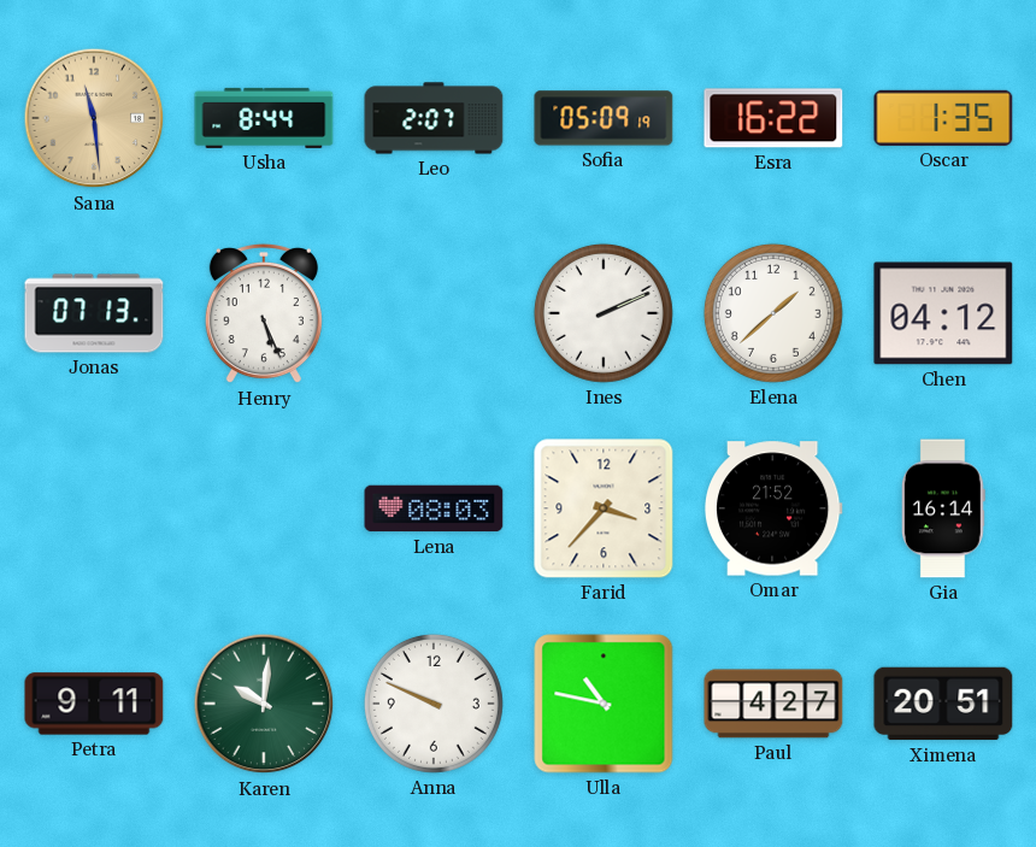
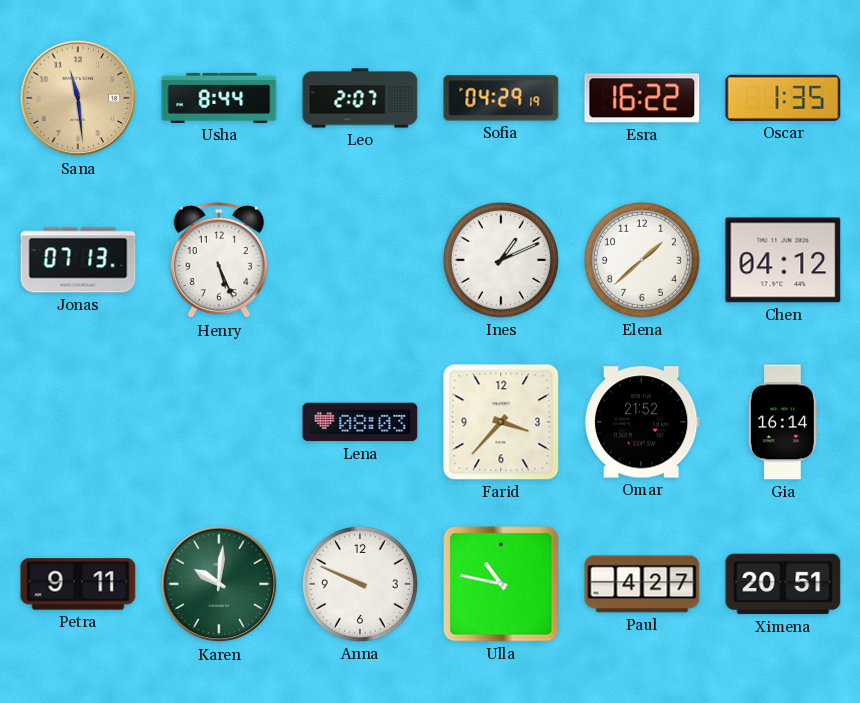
Sofia: 05:09 -> 04:29
Ines: 2:11 -> 1:11
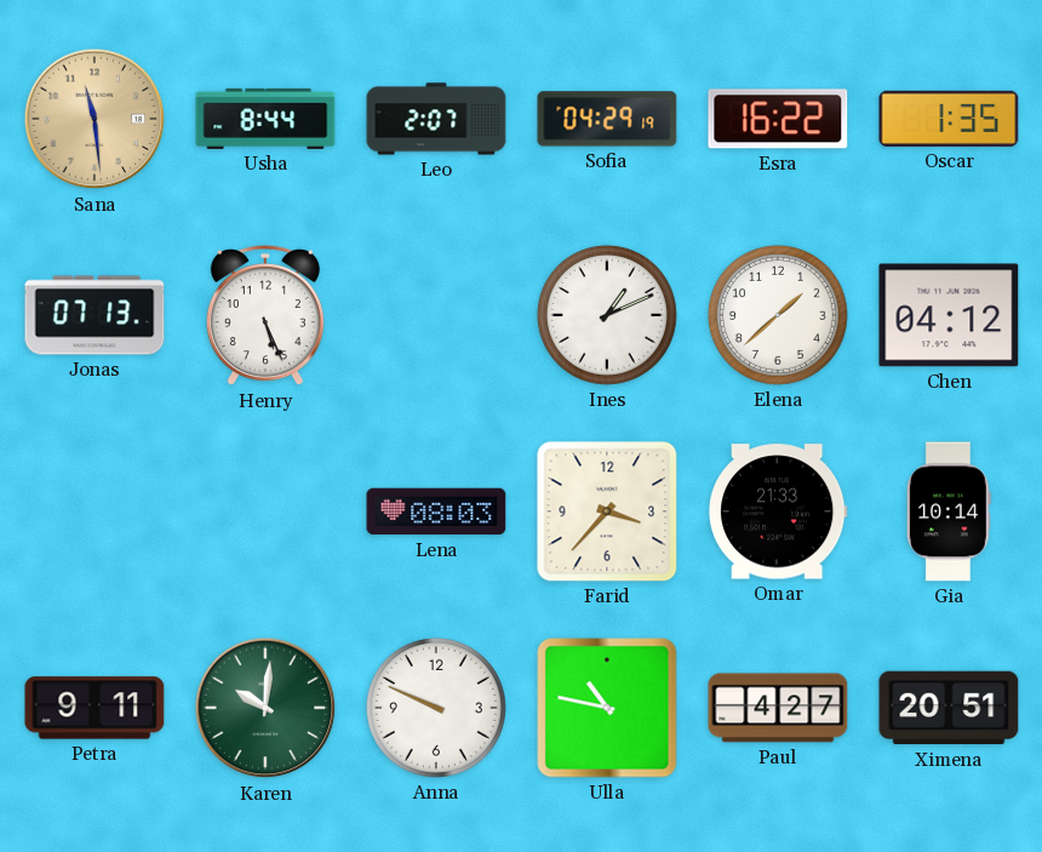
Omar: 21:52 -> 21:33
Gia: 16:14 -> 10:14
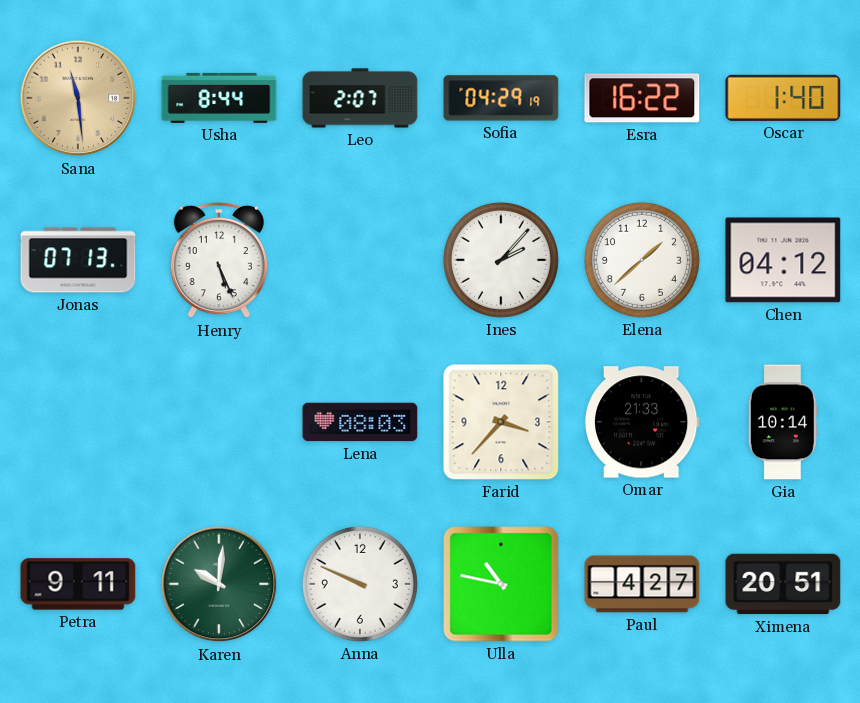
Oscar: 1:35 -> 1:40
Ines: 1:11 -> 2:07
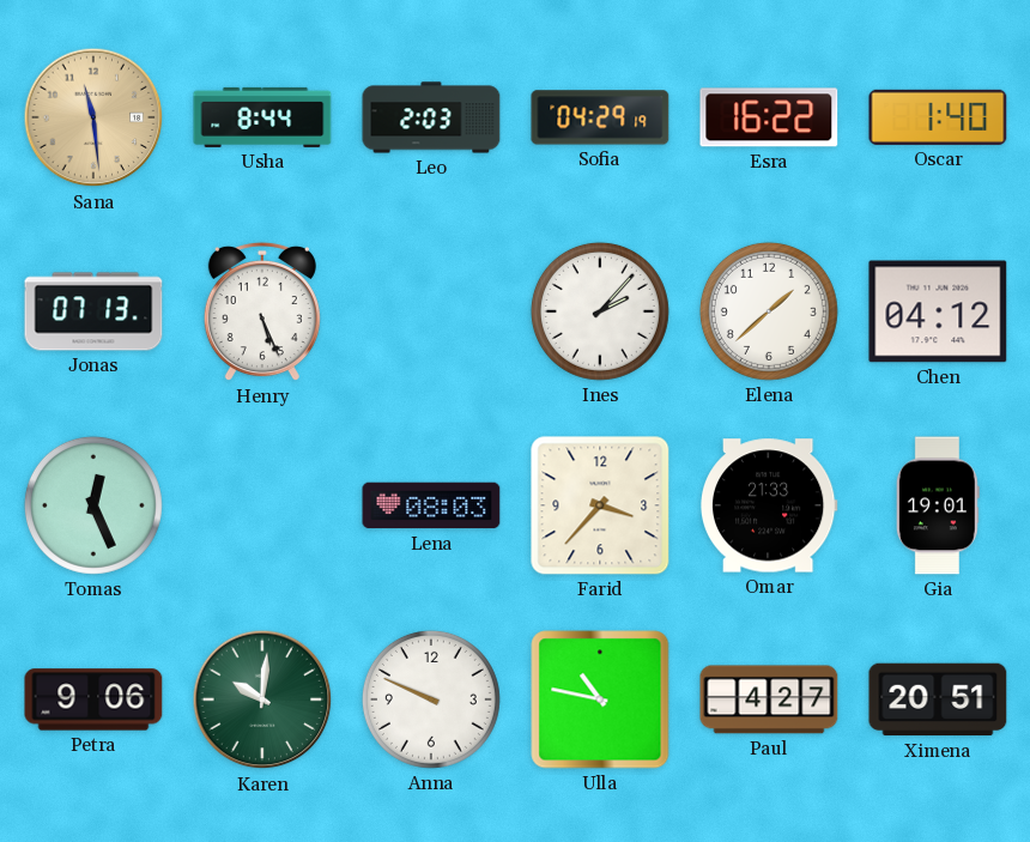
Leo: 2:07 -> 2:03
Tomas: none -> 12:26
Gia: 10:14 -> 19:01
Petra: 9:11 -> 9:06
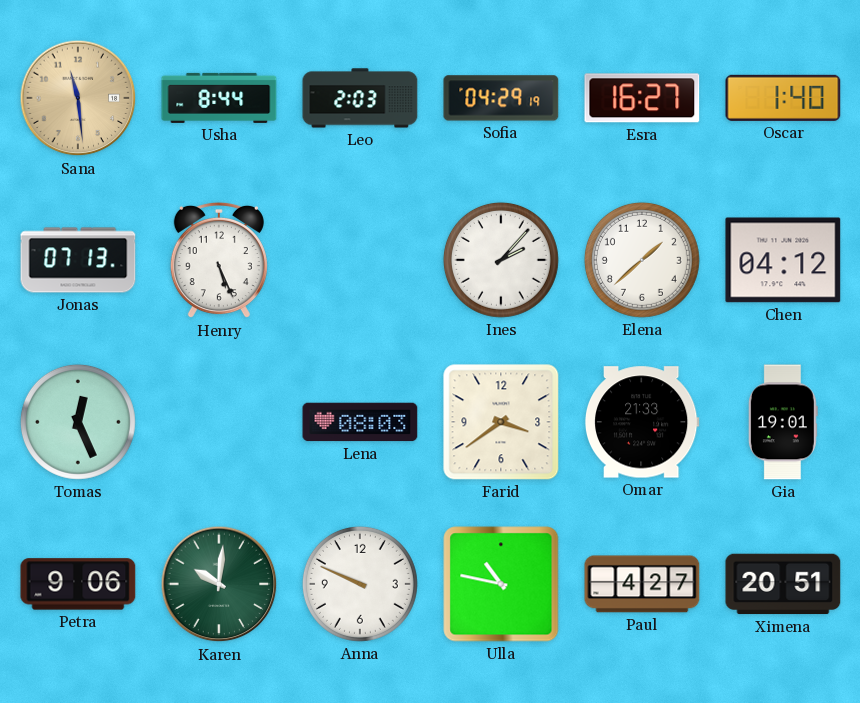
Esra: 16:22 -> 16:27
Farid: 3:37 -> 3:39
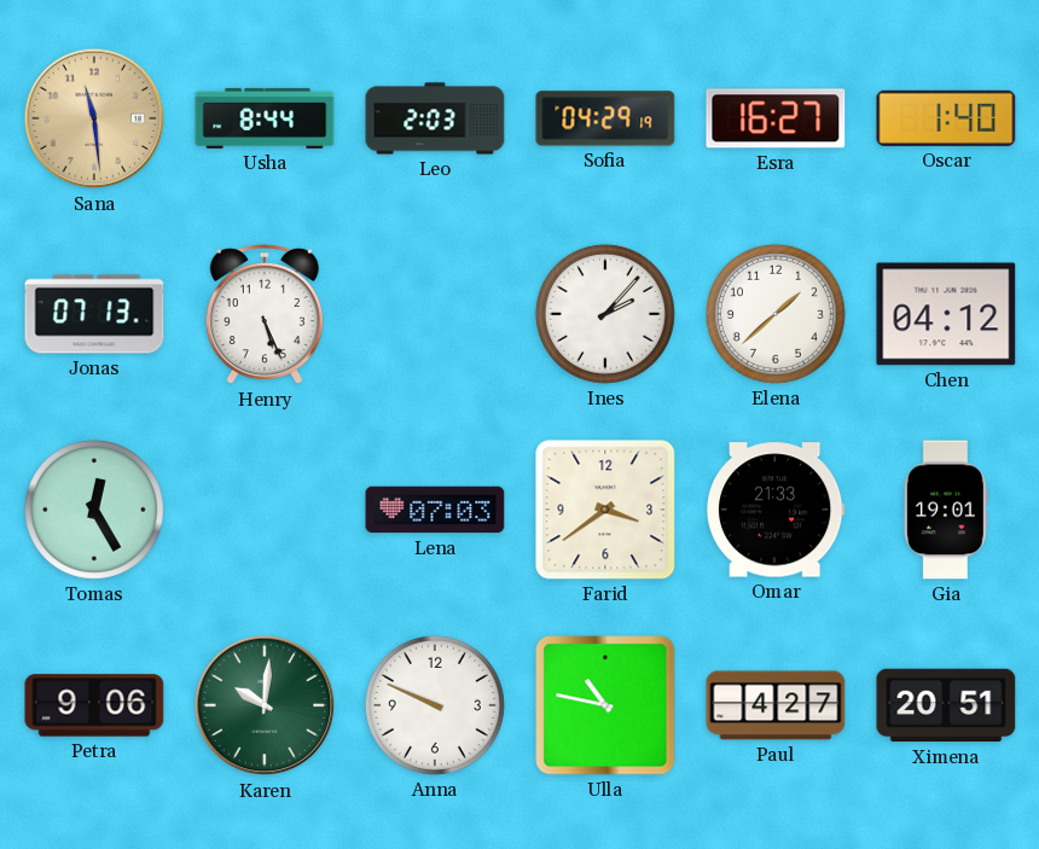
Tomas: 12:26 -> 12:25
Lena: 08:03 -> 07:03
